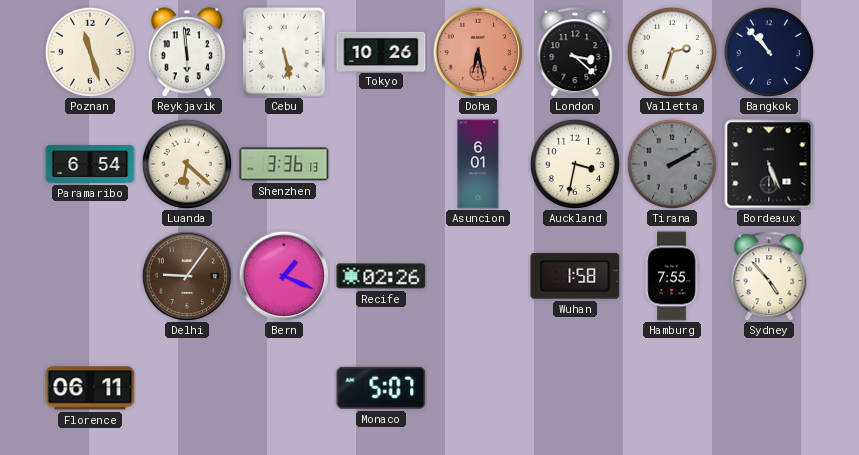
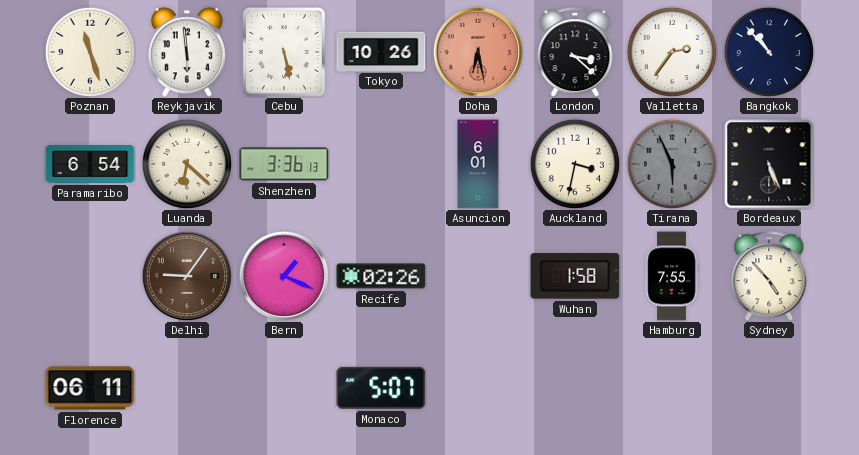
Valletta: 2:33 -> 2:36
Tirana: 2:10 -> 5:56
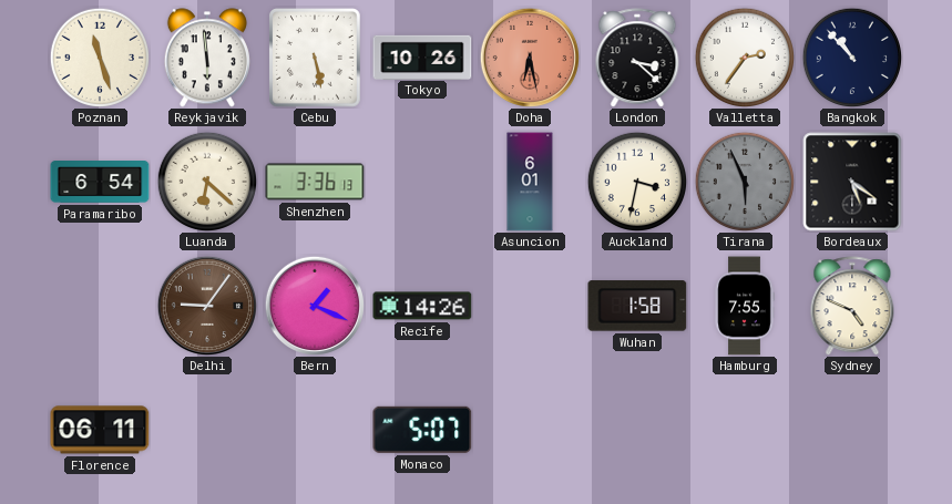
Bordeaux: 5:26 -> 5:21
Recife: 02:26 -> 14:26
Sydney: 4:53 -> 4:49
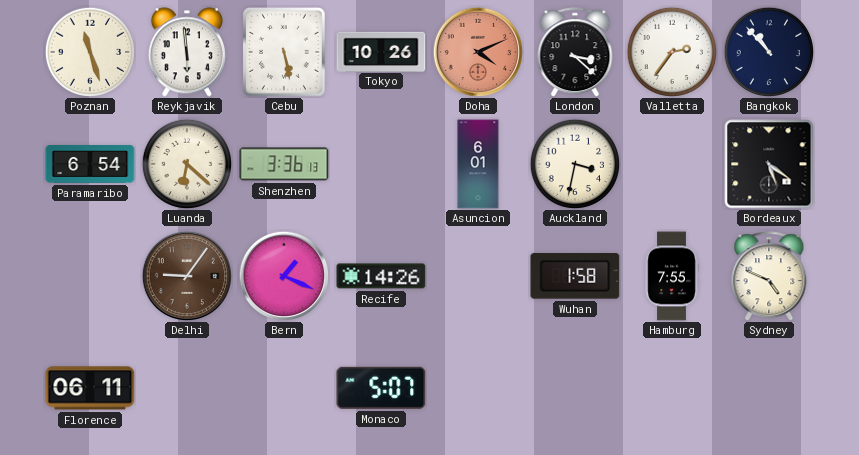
Doha: 6:28 -> 4:11
Tirana: 5:56 -> none
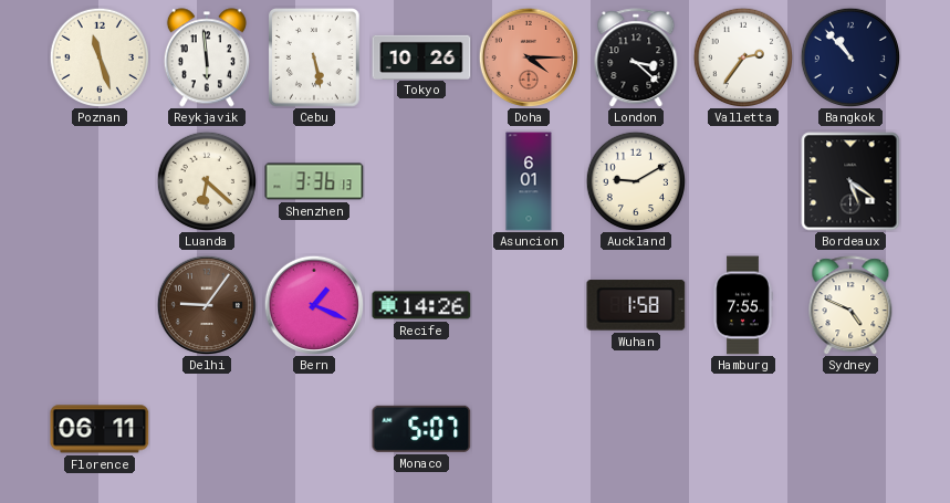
Doha: 4:11 -> 4:15
Paramaribo: 6:54 -> none
Auckland: 3:32 -> 9:10
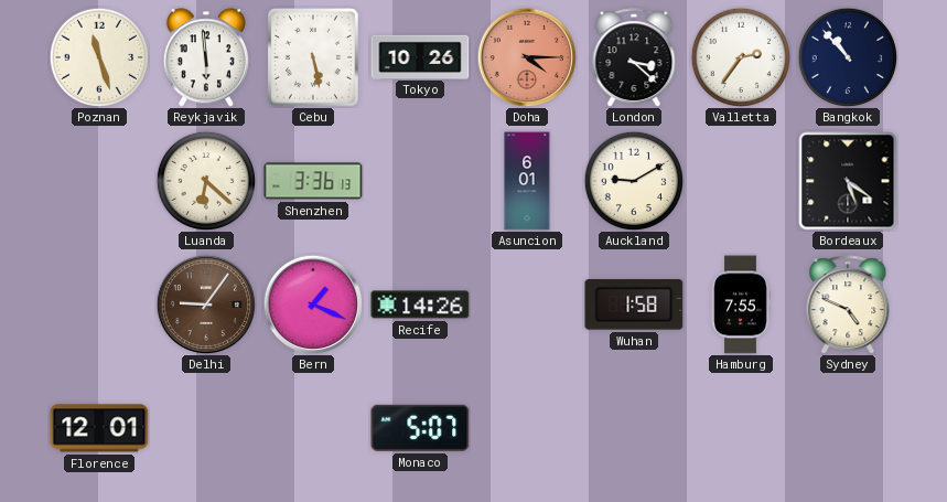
Florence: 06:11 -> 12:01
